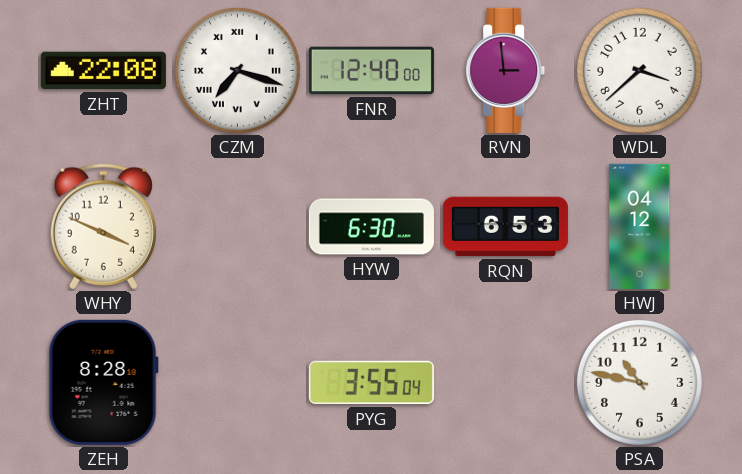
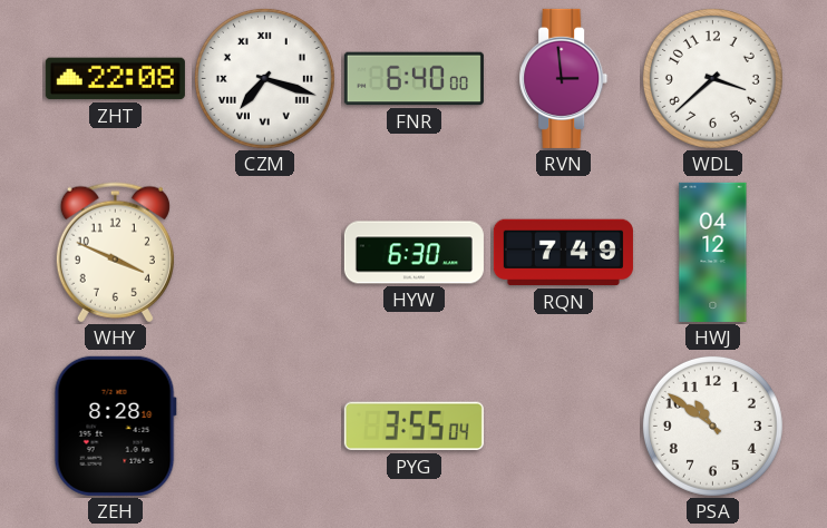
FNR: 12:40 -> 6:40
RQN: 6:53 -> 7:49
PSA: 10:47 -> 10:51
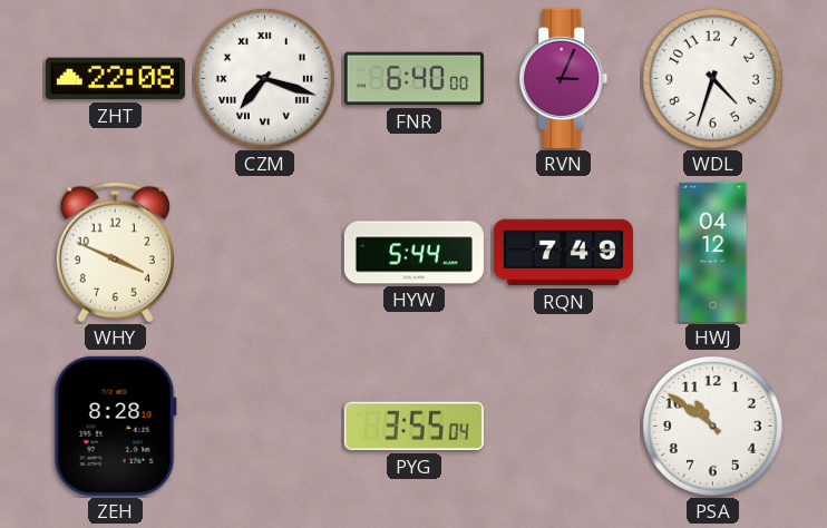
RVN: 2:59 -> 3:04
WDL: 3:38 -> 4:33
HYW: 6:30 -> 5:44
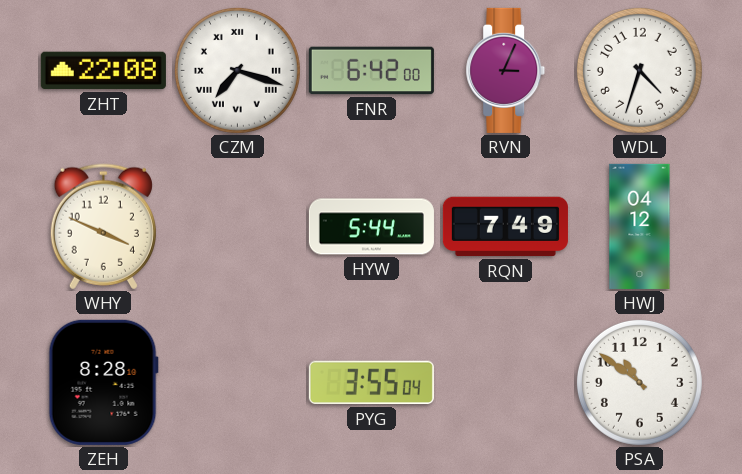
FNR: 6:40 -> 6:42
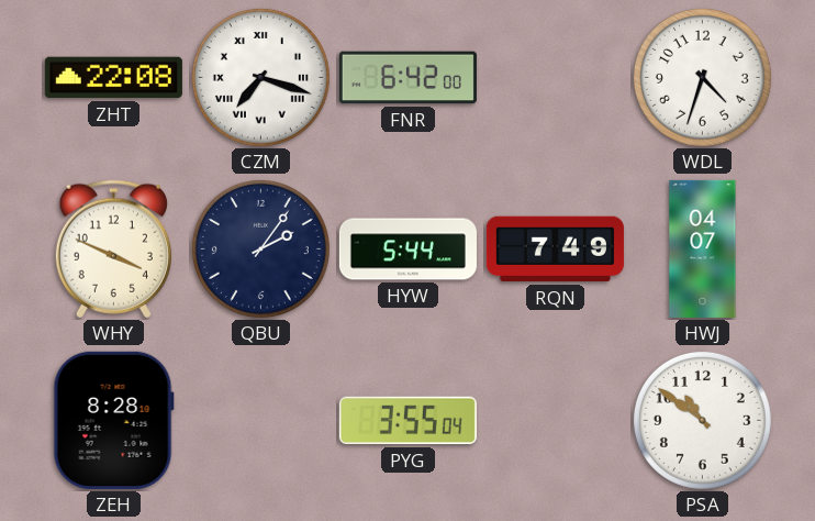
RVN: 3:04 -> none
QBU: none -> 2:06
HWJ: 04:12 -> 04:07
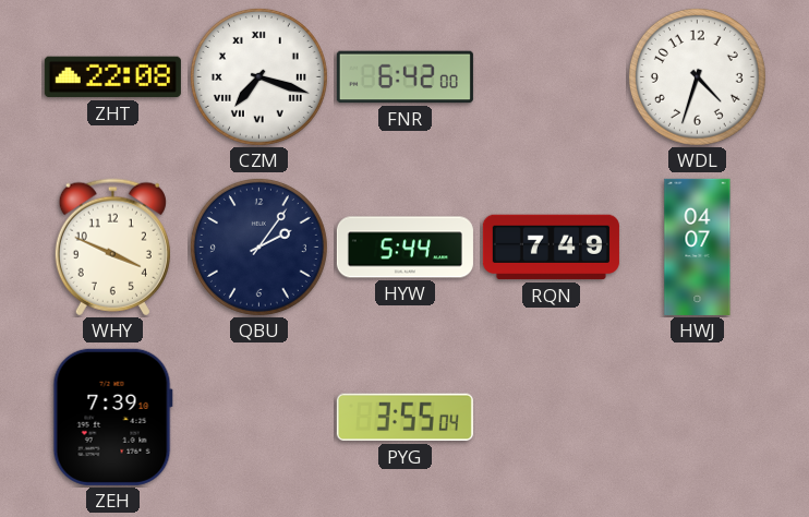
ZEH: 8:28 -> 7:39
PSA: 10:51 -> none
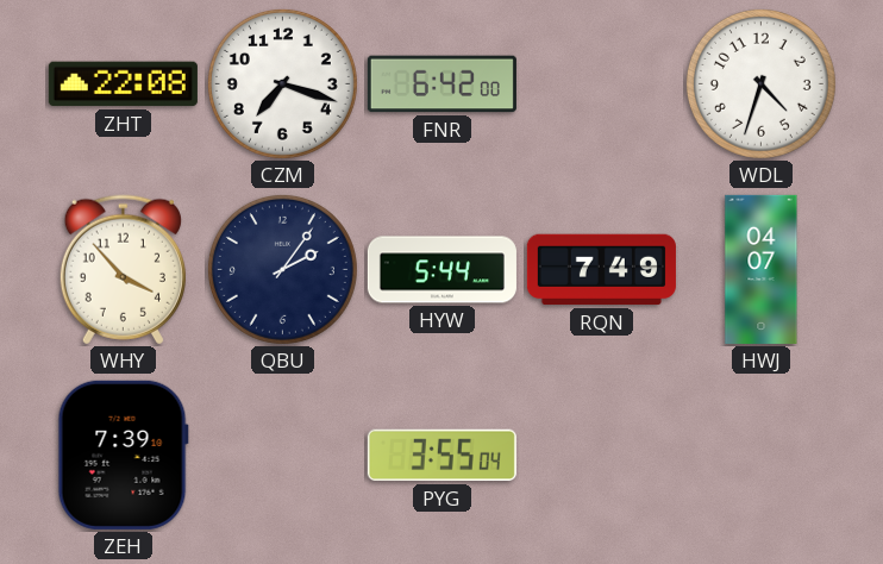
CZM numerals: Roman -> Arabic
WHY: 3:49 -> 3:53
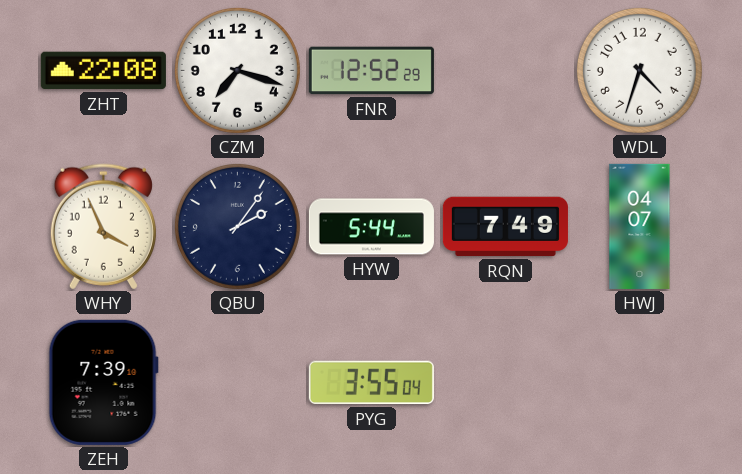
FNR: 6:42 -> 12:52
WHY: 3:53 -> 3:56
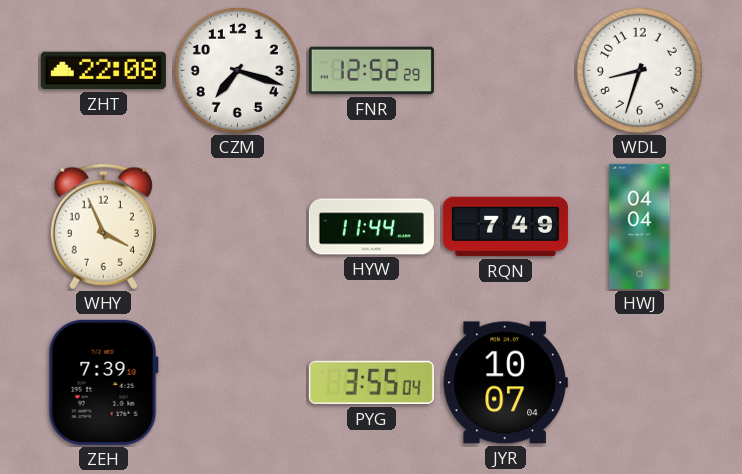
WDL: 4:33 -> 8:33
QBU: 2:06 -> none
HYW: 5:44 -> 11:44
HWJ: 04:07 -> 04:04
JYR: none -> 10:07
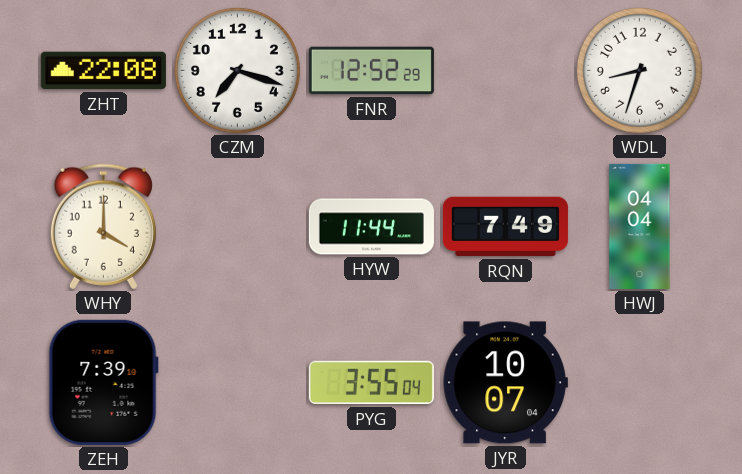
WHY: 3:56 -> 4:00
